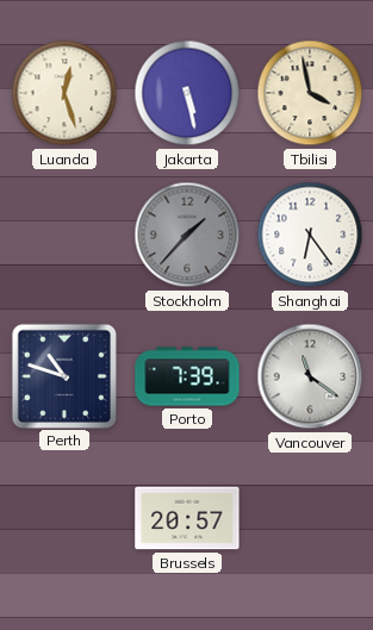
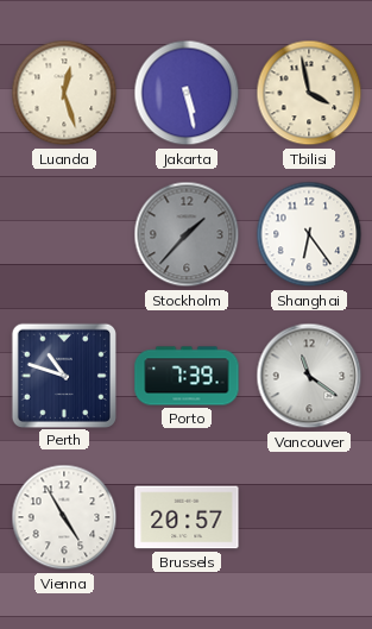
Vienna: none -> 4:55
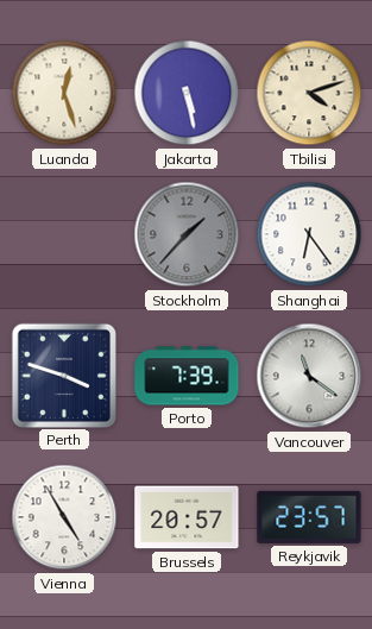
Tbilisi: 3:58 -> 4:12
Perth: 10:48 -> 3:48
Reykjavik: none -> 23:57
